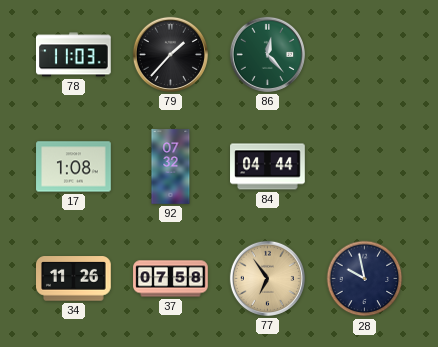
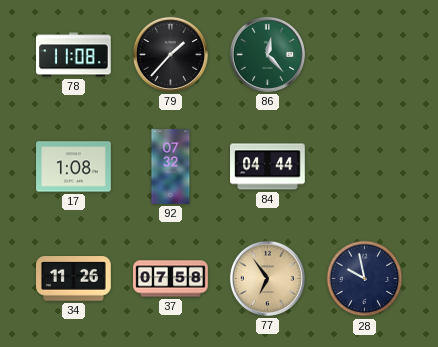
78: 11:03 -> 11:08
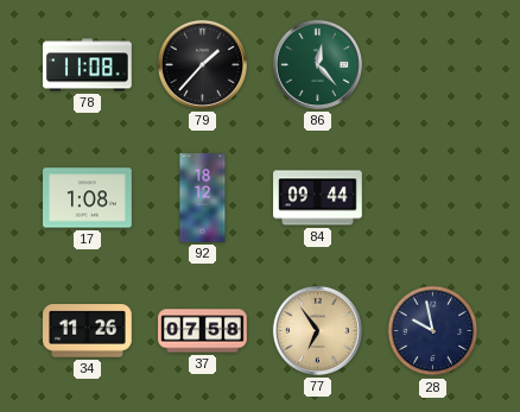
92: 07:32 -> 18:12
84: 04:44 -> 09:44
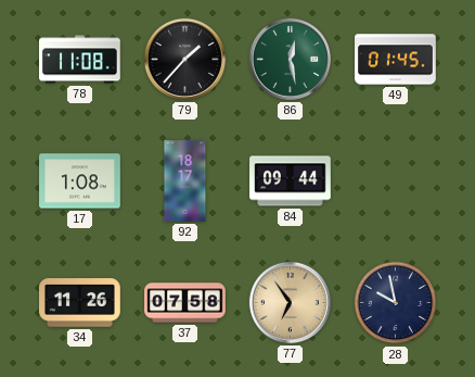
86: 12:23 -> 12:28
49: none -> 01:45
92: 18:12 -> 18:17
